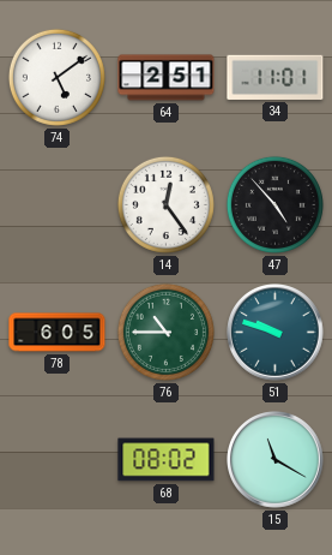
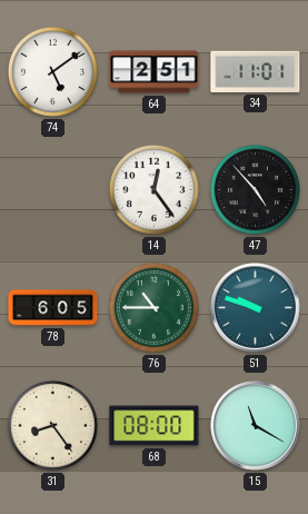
31: none -> 8:24
68: 08:02 -> 08:00
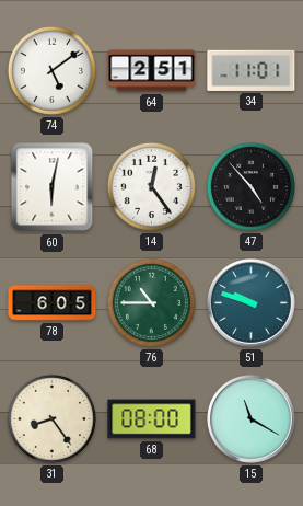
60: none -> 6:02
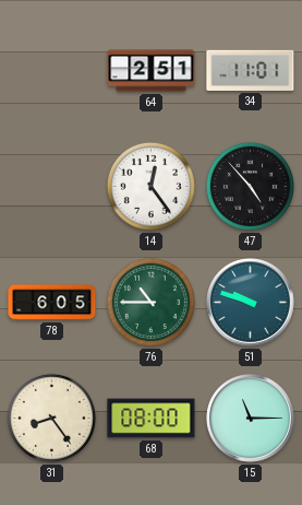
74: 5:09 -> none
60: 6:02 -> none
15: 11:20 -> 11:15
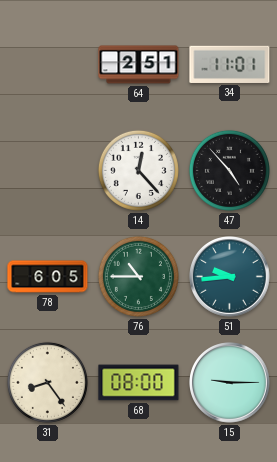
14: 12:24 -> 12:23
51: 9:48 -> 9:44
15: 11:15 -> 9:15
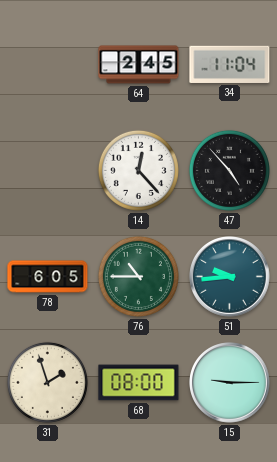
64: 2:51 -> 2:45
34: 11:01 -> 11:04
31: 8:24 -> 1:57
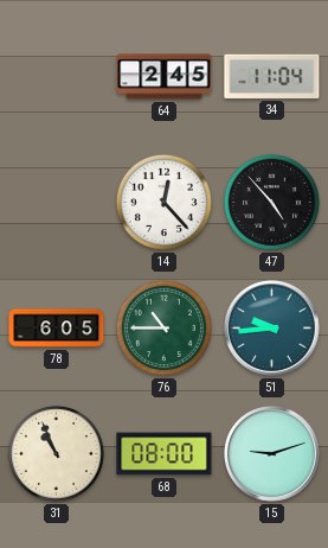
31: 1:57 -> 10:56
15: 9:15 -> 9:12
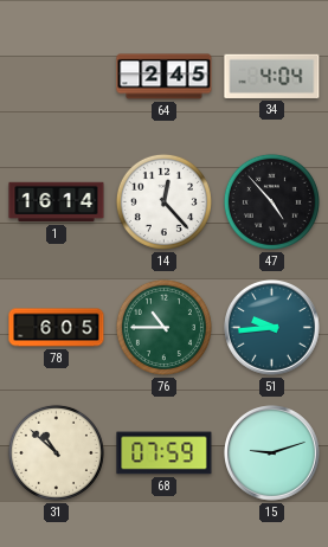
34: 11:04 -> 4:04
1: none -> 16:14
31: 10:56 -> 10:52
68: 08:00 -> 07:59
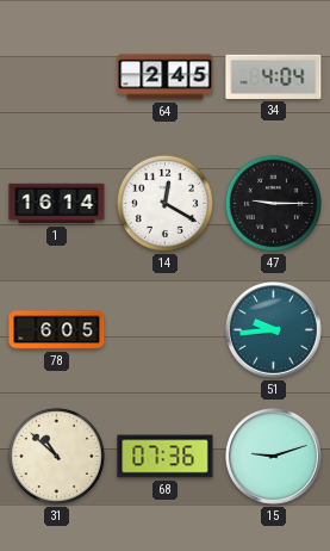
14: 12:23 -> 12:20
47: 4:53 -> 9:15
76: 10:45 -> none
68: 07:59 -> 07:36
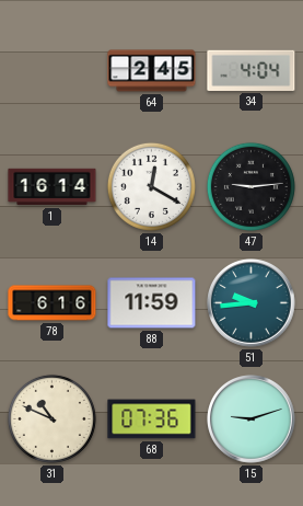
47: 9:15 -> 9:14
78: 6:05 -> 6:16
88: none -> 11:59
31: 10:52 -> 10:49
